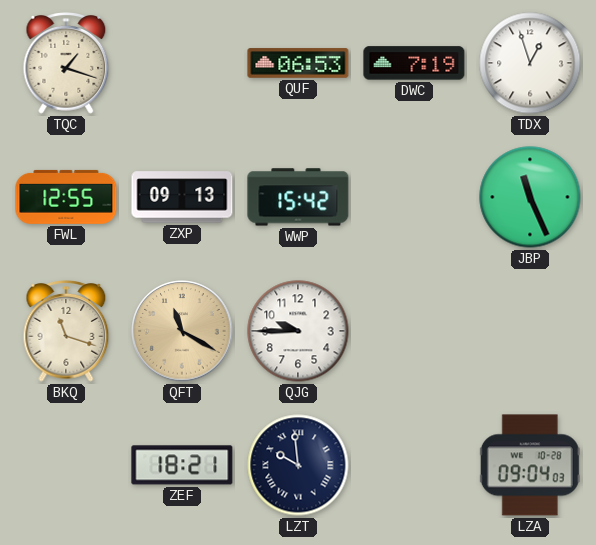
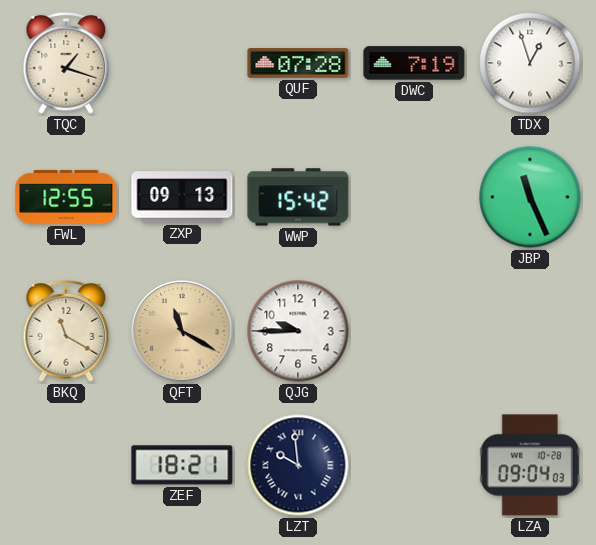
QUF: 06:53 -> 07:28
BKQ: 11:18 -> 11:20
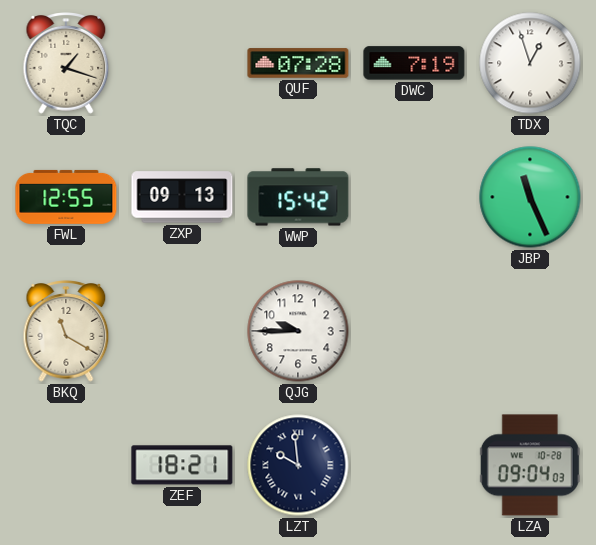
QFT: 11:20 -> none
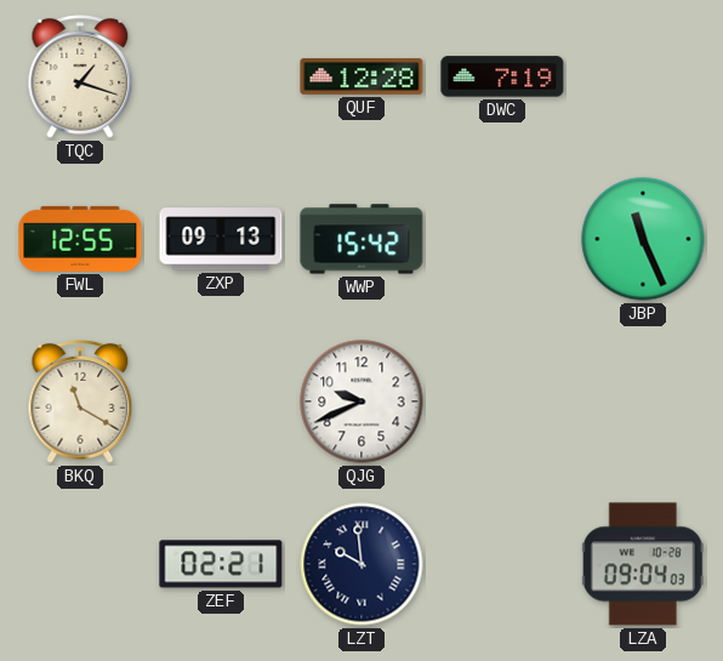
QUF: 07:28 -> 12:28
TDX: 12:57 -> none
QJG: 9:45 -> 9:41
ZEF: 18:21 -> 02:21
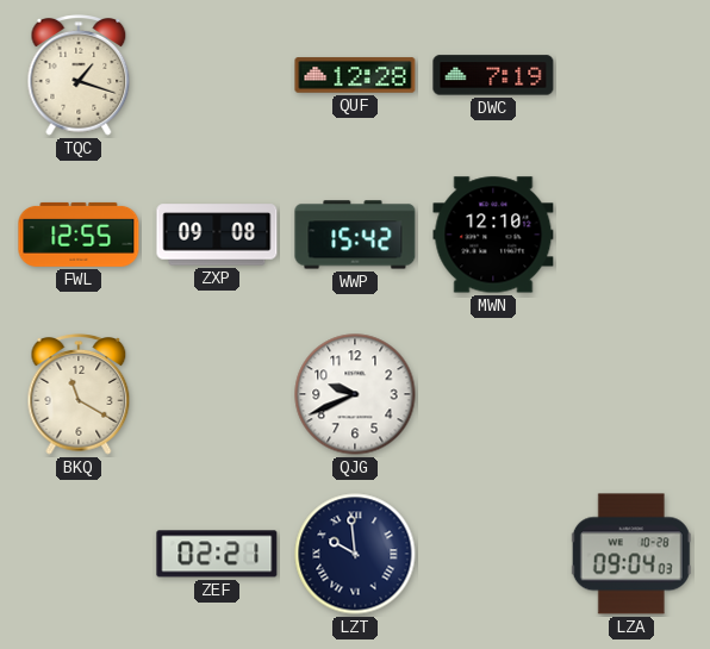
ZXP: 09:13 -> 09:08
MWN: none -> 12:10
JBP: 11:26 -> none
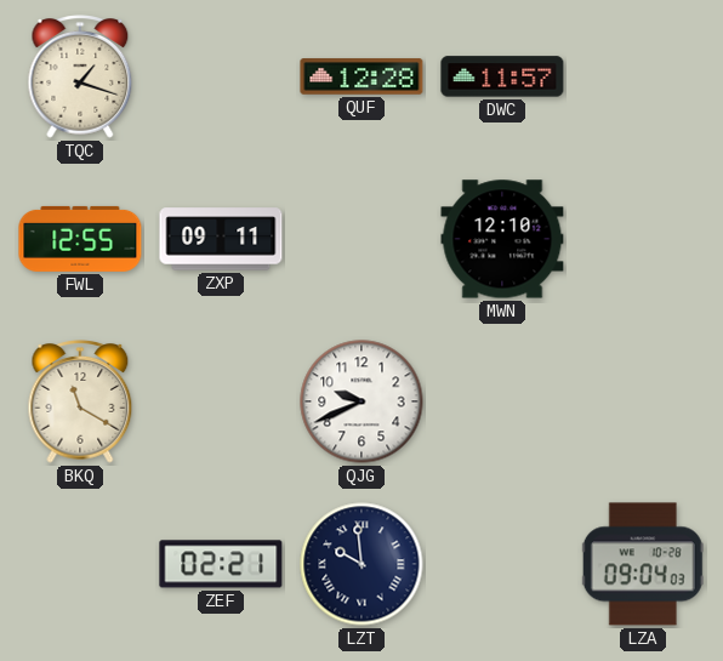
DWC: 7:19 -> 11:57
ZXP: 09:08 -> 09:11
WWP: 15:42 -> none
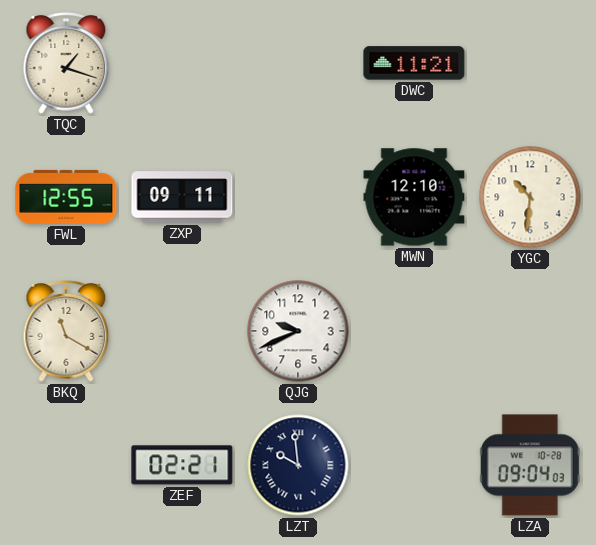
QUF: 12:28 -> none
DWC: 11:57 -> 11:21
YGC: none -> 10:31
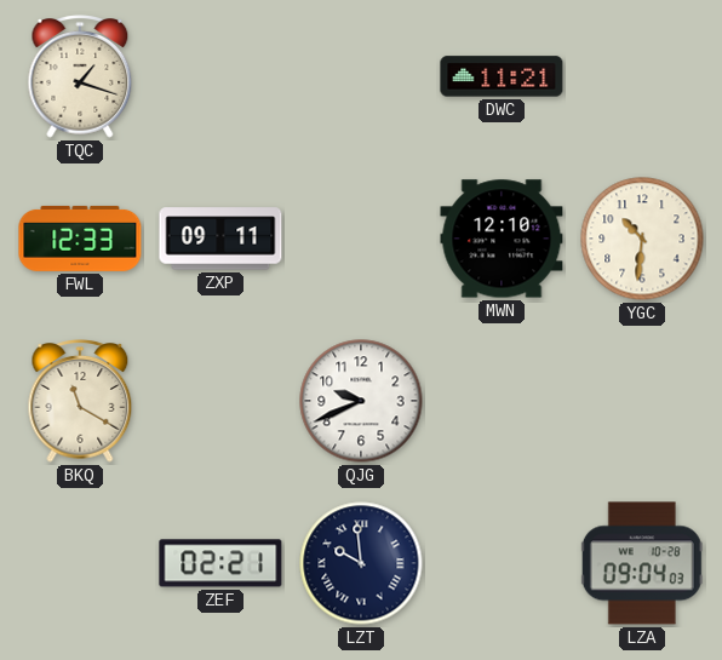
FWL: 12:55 -> 12:33
